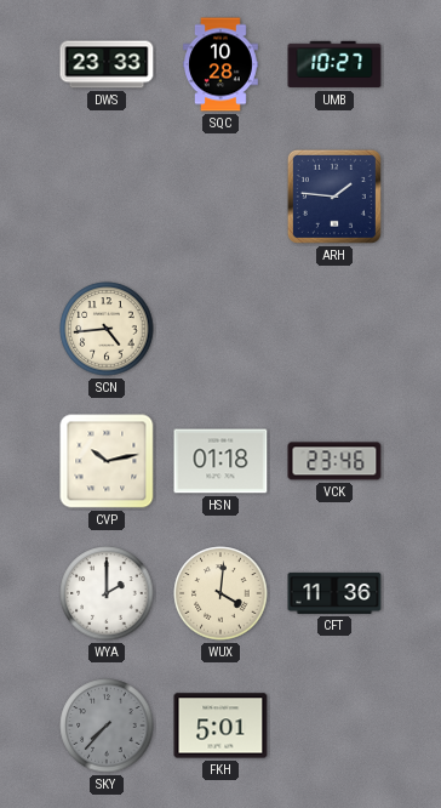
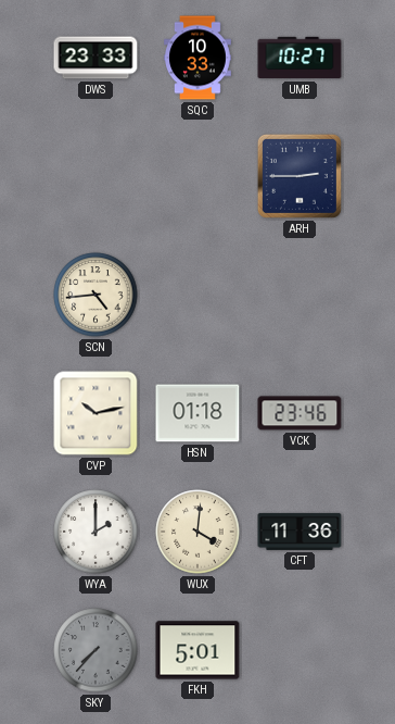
SQC: 10:28 -> 10:33
ARH: 1:46 -> 2:45
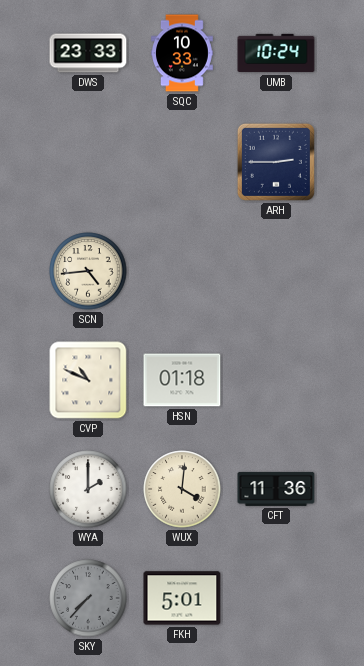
UMB: 10:27 -> 10:24
CVP: 10:13 -> 10:49
VCK: 23:46 -> none
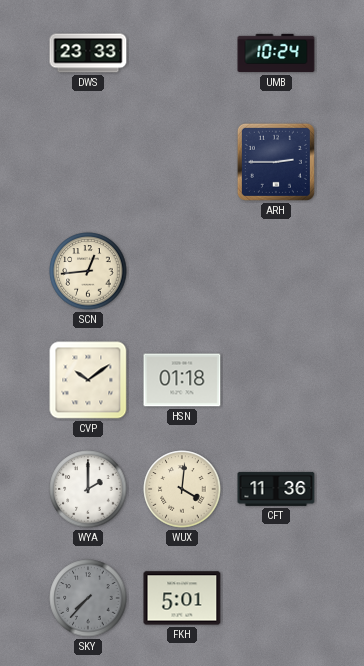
SQC: 10:33 -> none
SCN: 4:44 -> 12:44
CVP: 10:49 -> 10:09
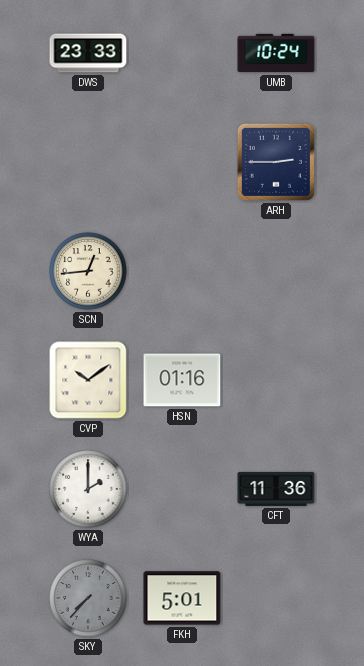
HSN: 01:18 -> 01:16
WUX: 4:01 -> none
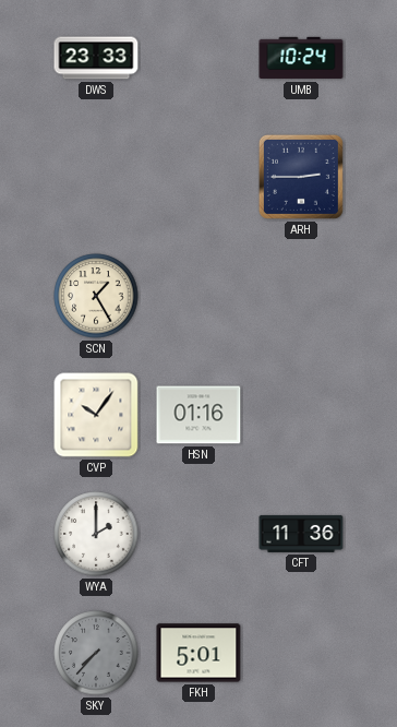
SCN: 12:44 -> 1:25
CVP: 10:09 -> 10:06
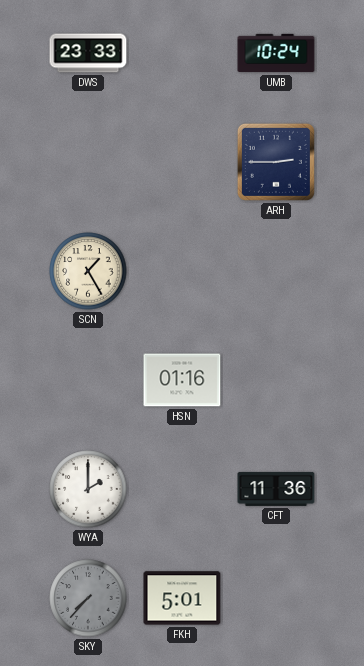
CVP: 10:06 -> none
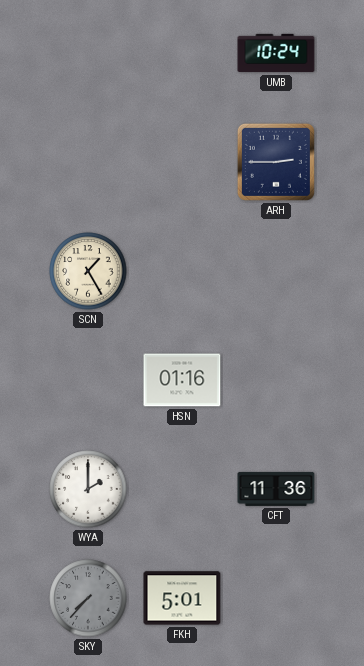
DWS: 23:33 -> none
